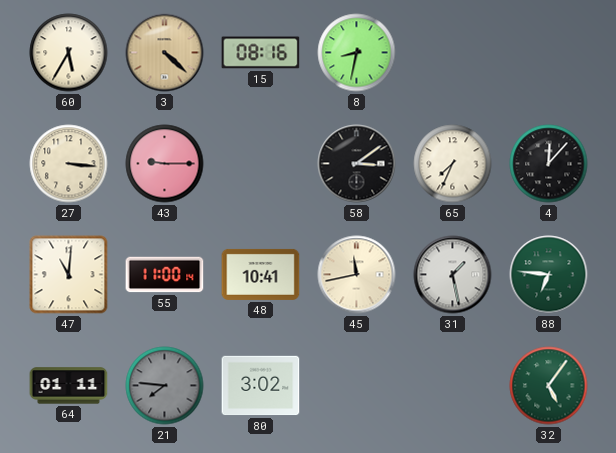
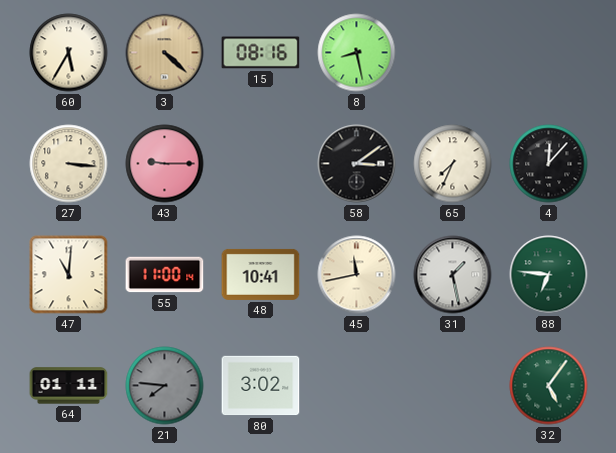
8: 8:32 -> 8:28
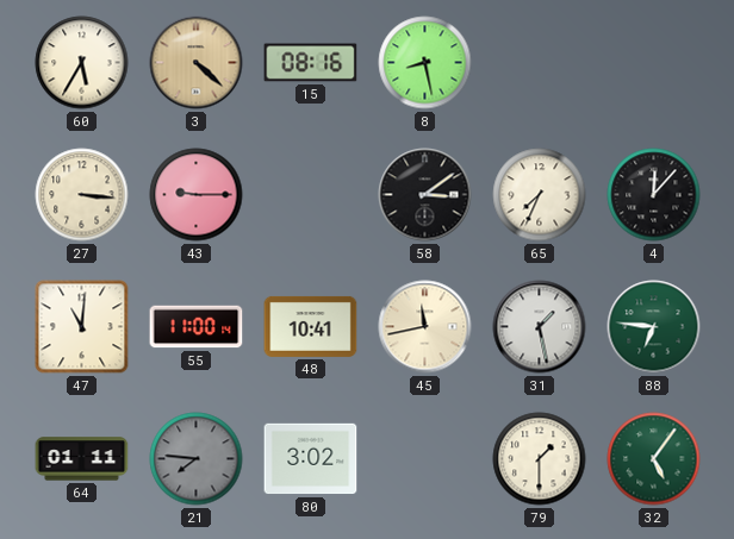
79: none -> 1:30
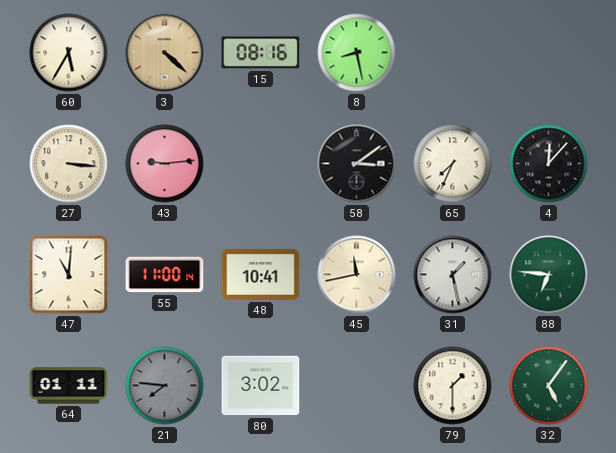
43: 9:15 -> 9:14
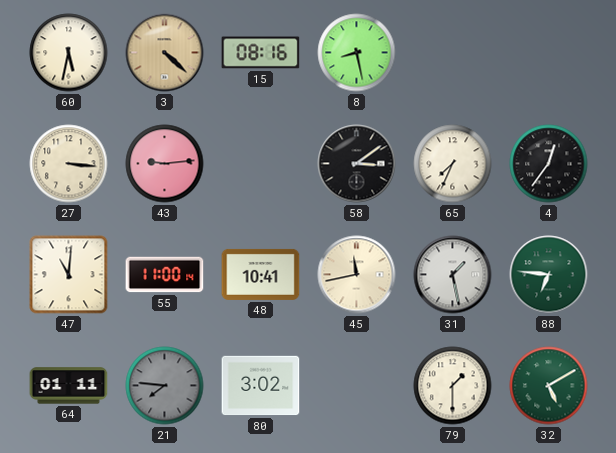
60: 5:35 -> 5:32
4: 12:07 -> 12:36
32: 5:06 -> 5:10
